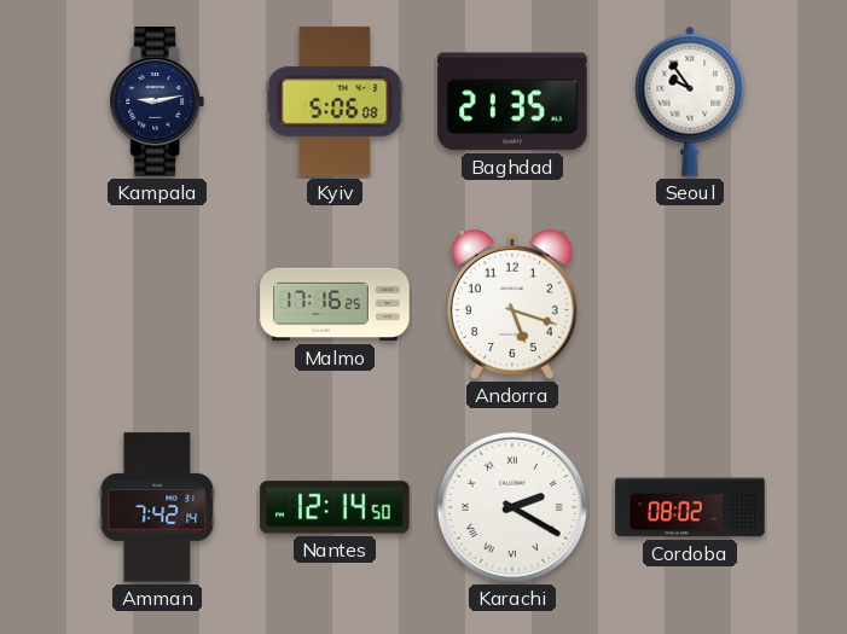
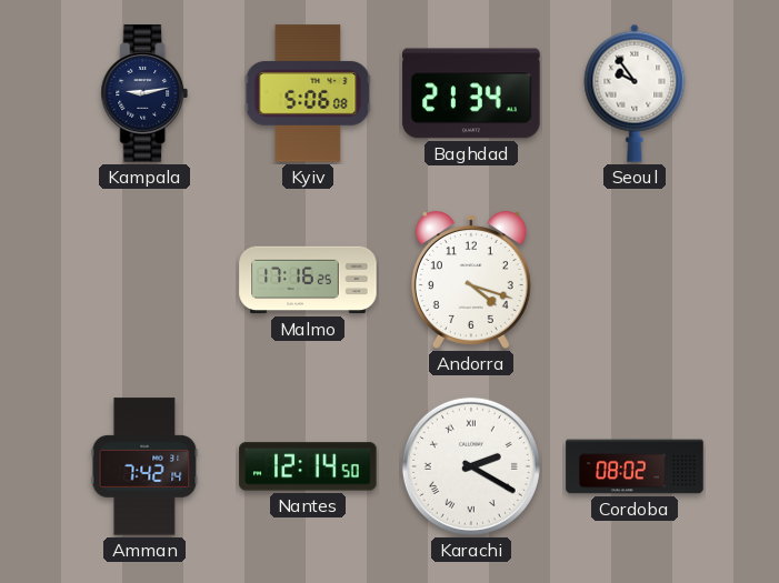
Baghdad: 21:35 -> 21:34
Andorra: 5:18 -> 4:18
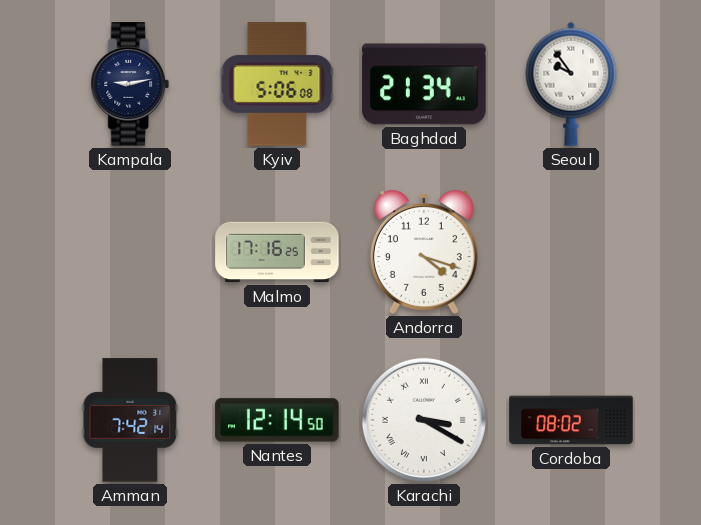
Karachi: 2:20 -> 3:20
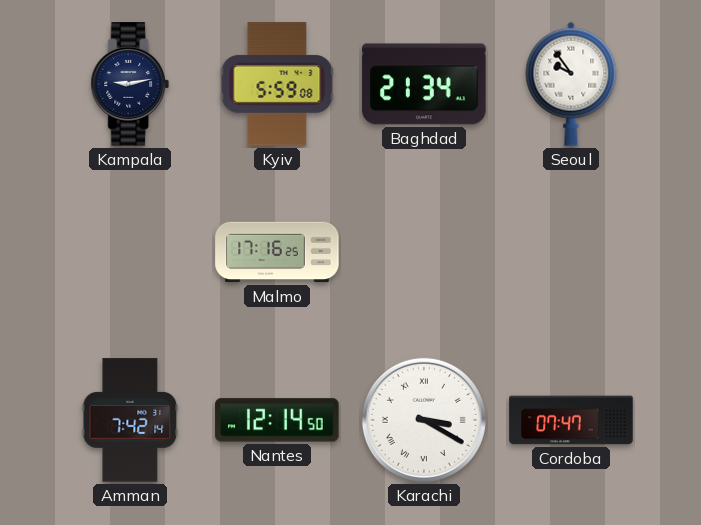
Kyiv: 5:06 -> 5:59
Andorra: 4:18 -> none
Cordoba: 08:02 -> 07:47
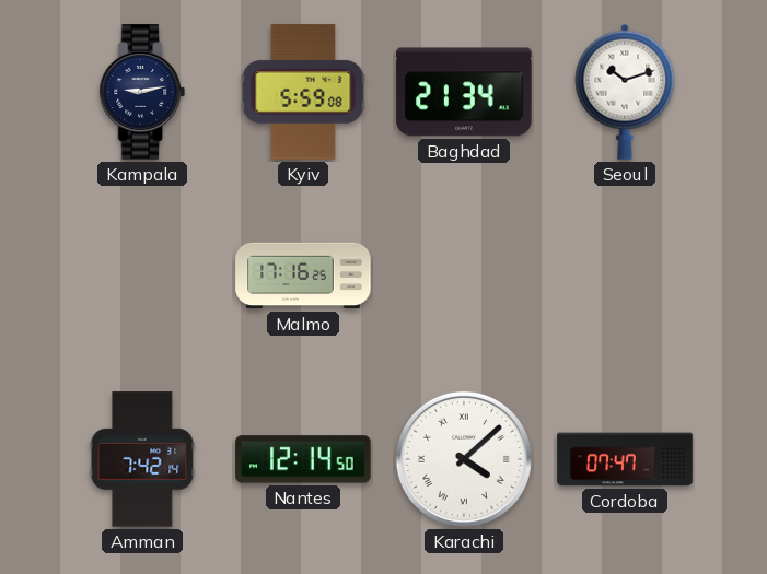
Seoul: 9:54 -> 10:12
Karachi: 3:20 -> 4:08
